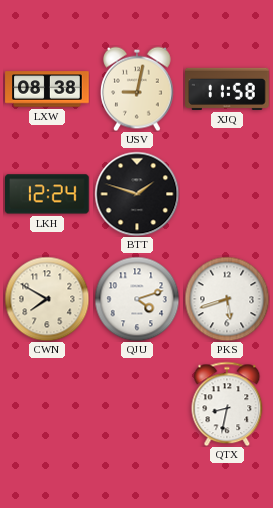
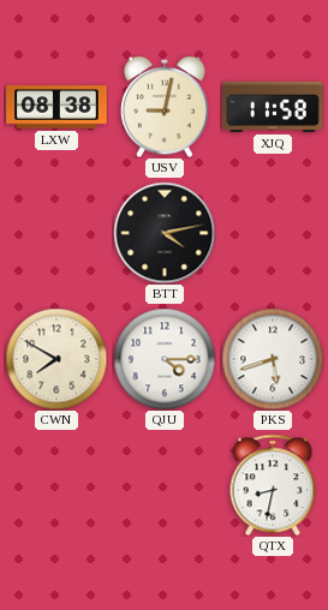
LKH: 12:24 -> none
BTT: 1:48 -> 4:13
QJU: 4:12 -> 4:15
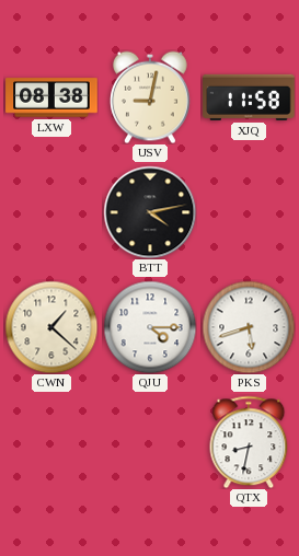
CWN: 7:50 -> 1:22
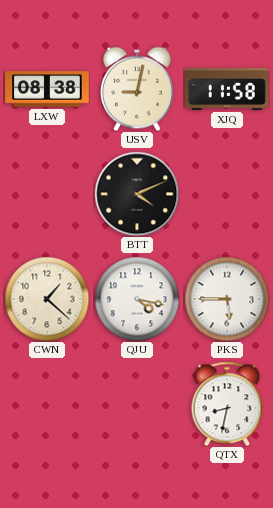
BTT: 4:13 -> 4:11
QJU: 4:15 -> 4:17
PKS: 5:42 -> 5:45
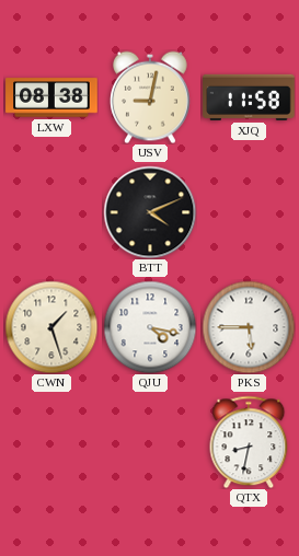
CWN: 1:22 -> 1:27
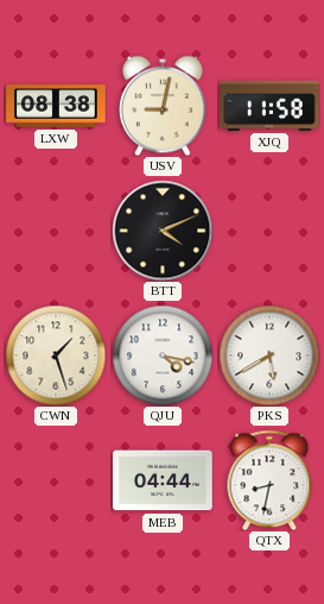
PKS: 5:45 -> 5:40
MEB: none -> 04:44
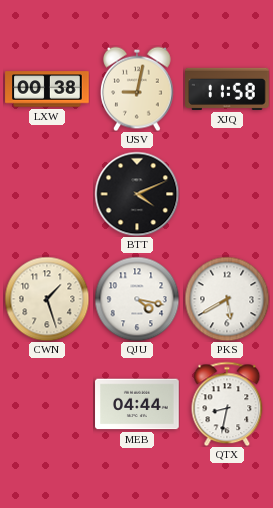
LXW: 08:38 -> 00:38
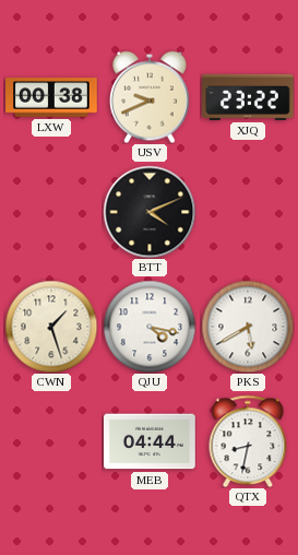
USV: 9:02 -> 9:41
XJQ: 11:58 -> 23:22
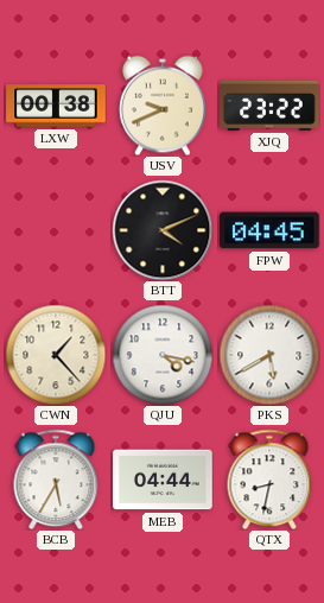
FPW: none -> 04:45
CWN: 1:27 -> 1:23
BCB: none -> 5:35
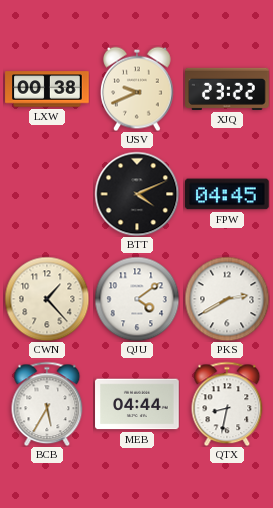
QJU: 4:17 -> 4:09
PKS: 5:40 -> 2:40
